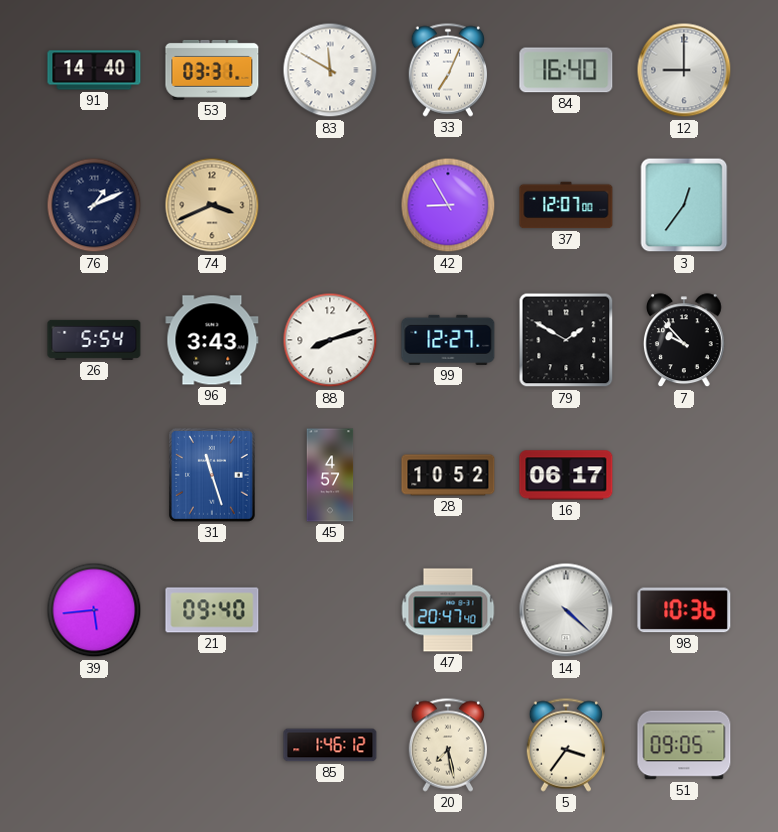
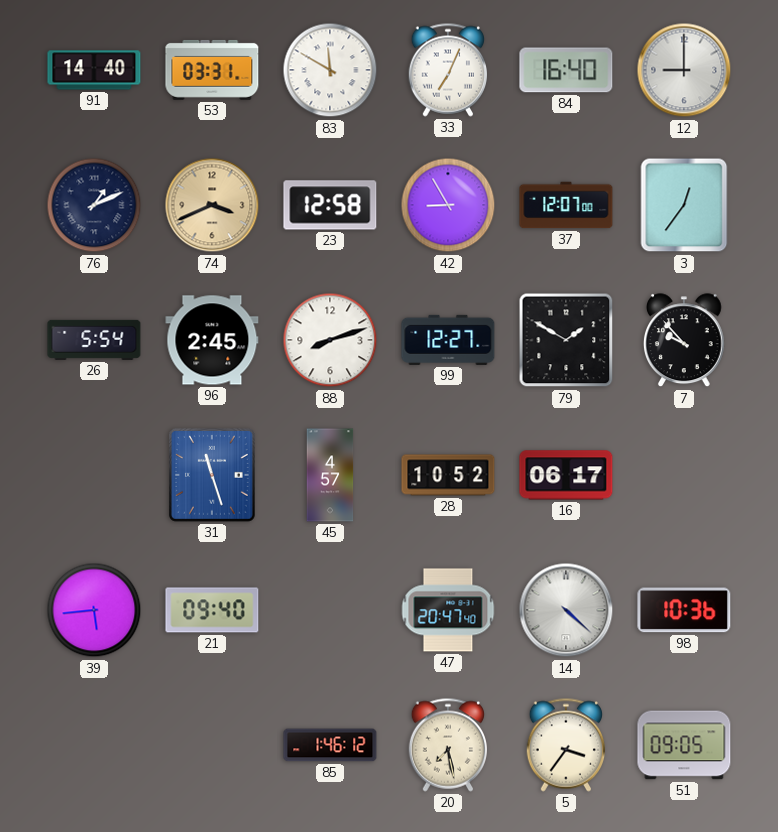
23: none -> 12:58
96: 3:43 -> 2:45
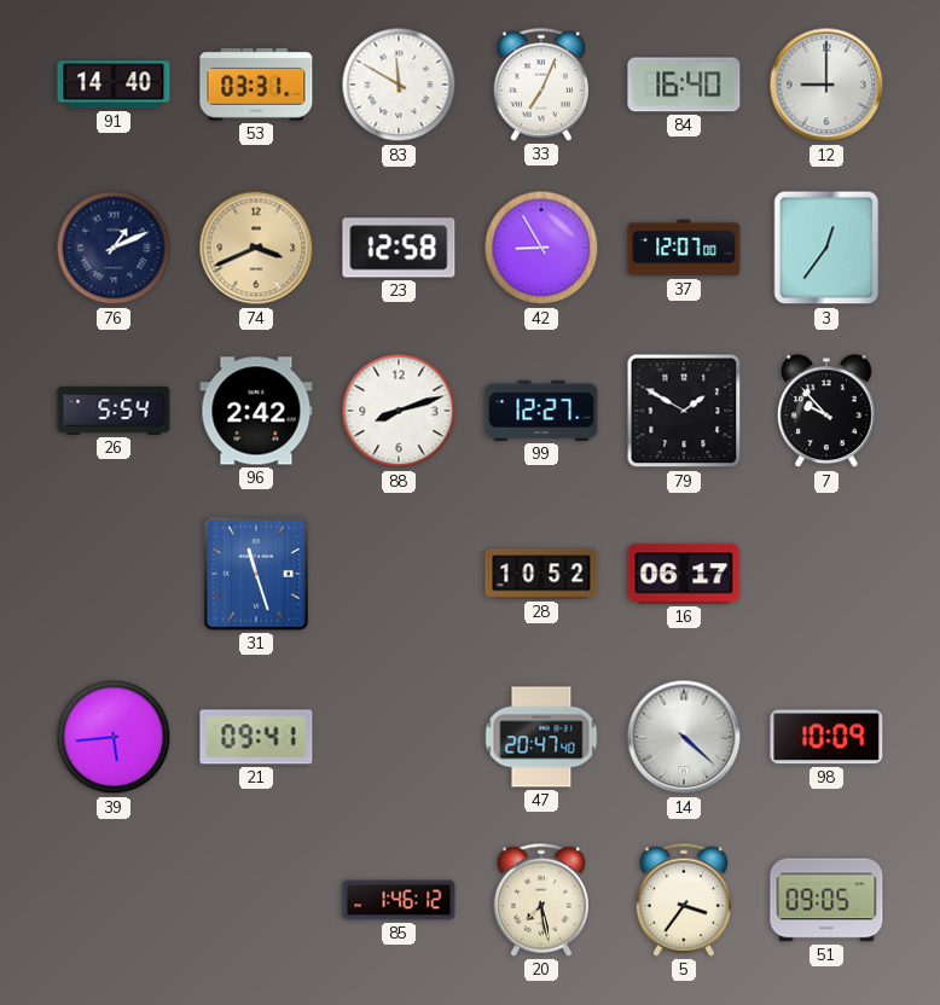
96: 2:45 -> 2:42
45: 4:57 -> none
21: 09:40 -> 09:41
98: 10:36 -> 10:09
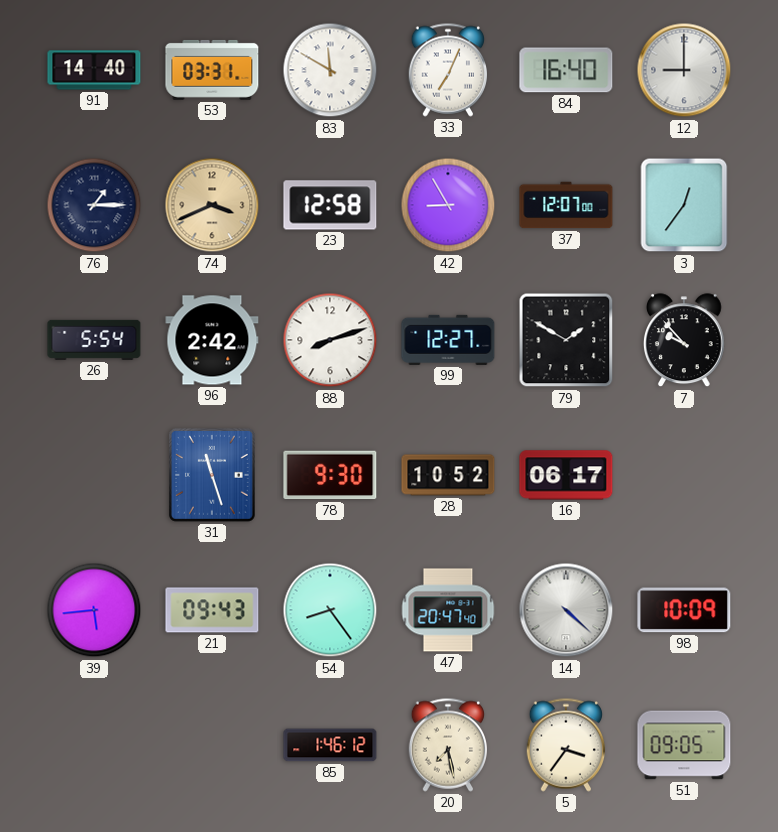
76: 1:11 -> 1:15
78: none -> 9:30
21: 09:41 -> 09:43
54: none -> 8:24
